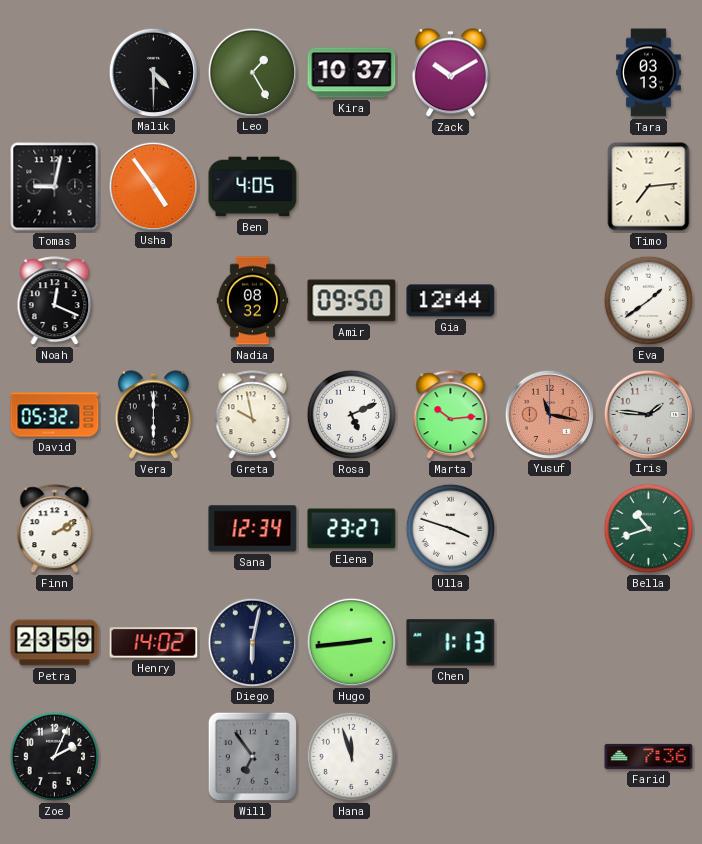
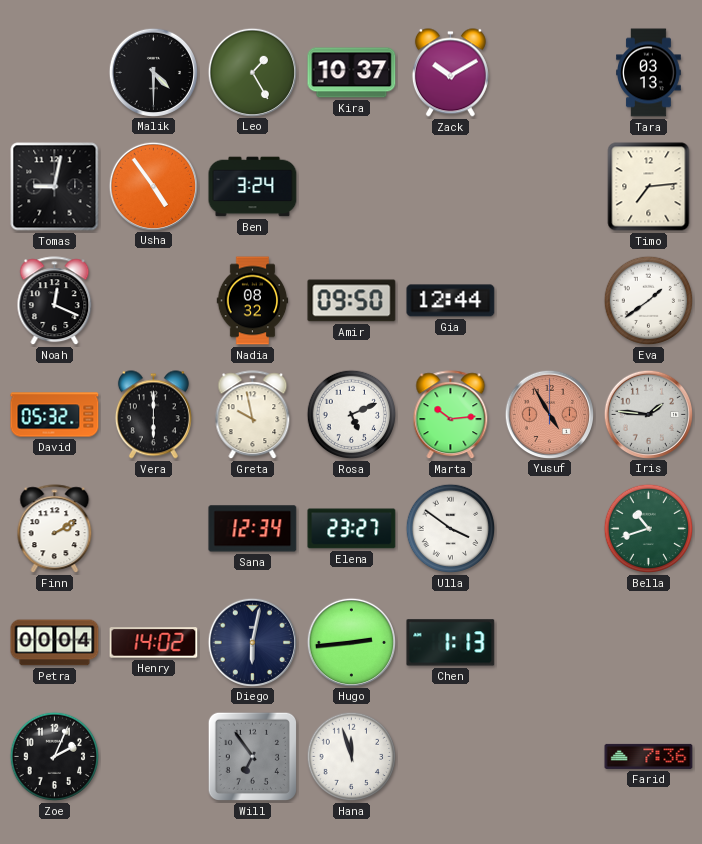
Ben: 4:05 -> 3:24
Yusuf: 11:17 -> 4:55
Ulla: 3:48 -> 3:51
Petra: 23:59 -> 00:04
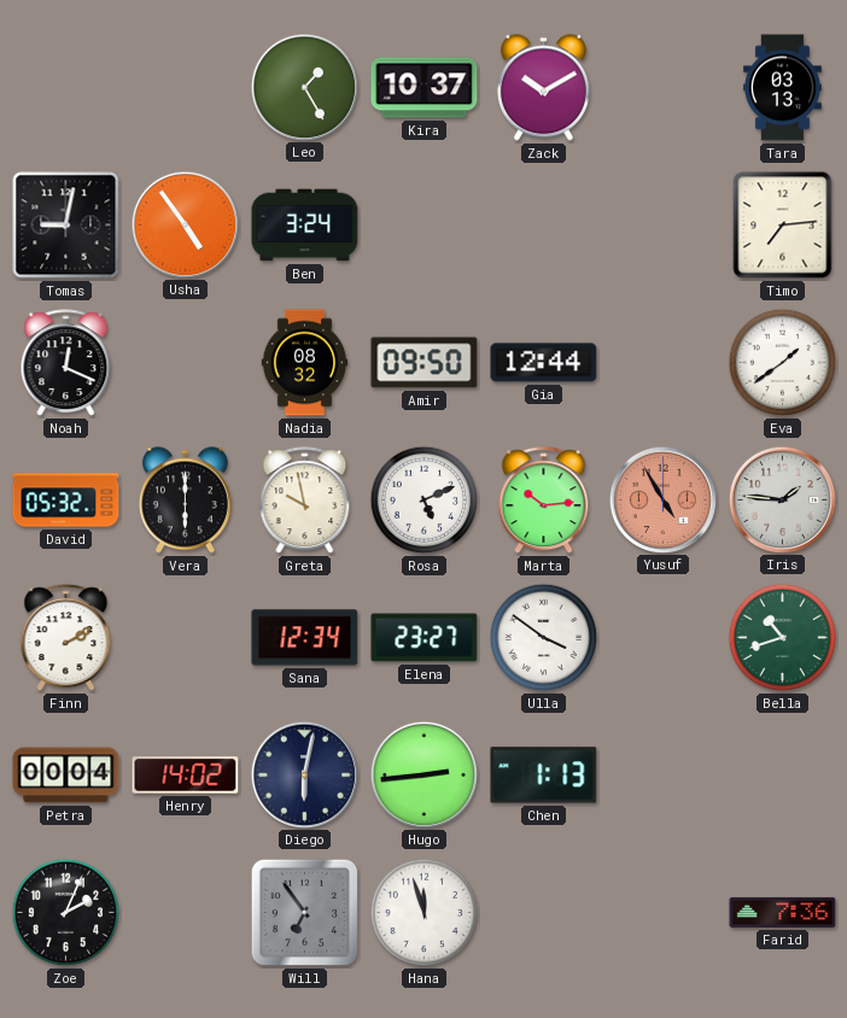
Malik: 4:30 -> none
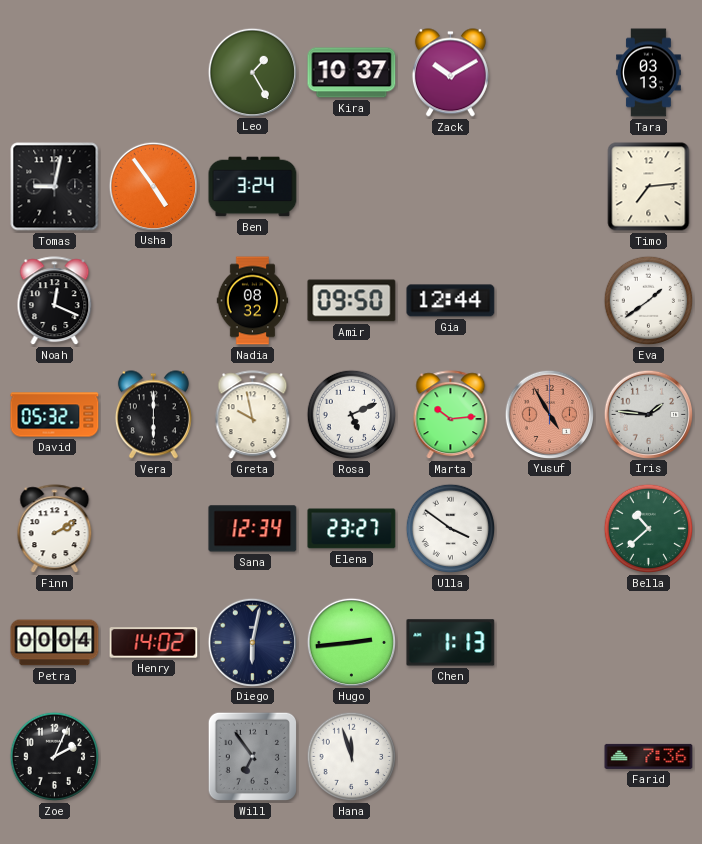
Bella: 10:42 -> 10:38
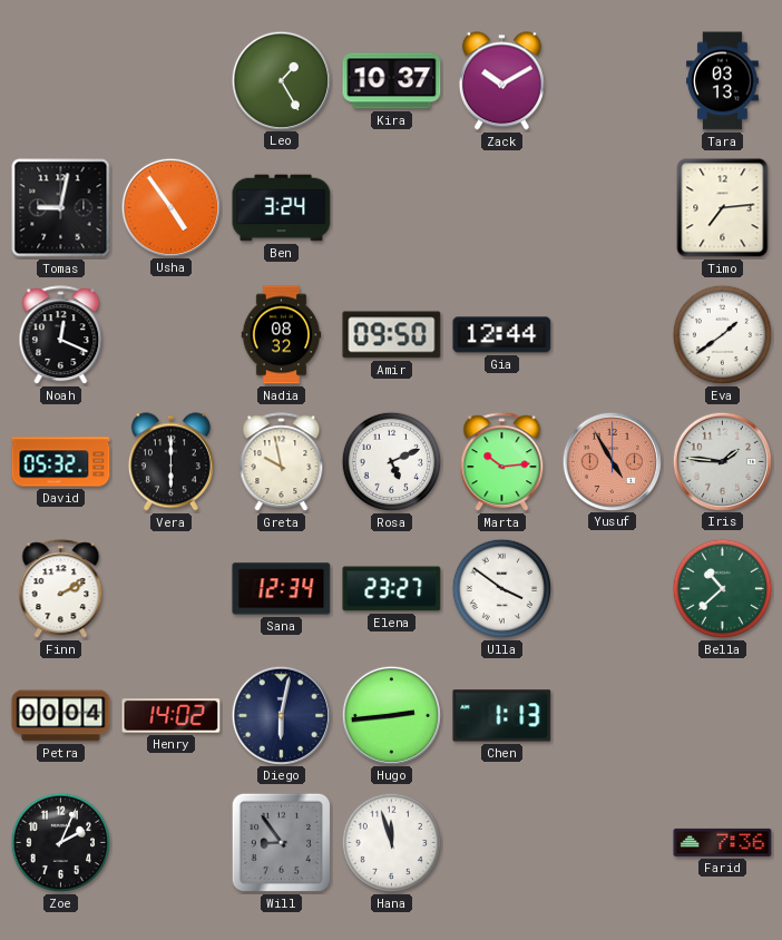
Will: 6:54 -> 8:54
